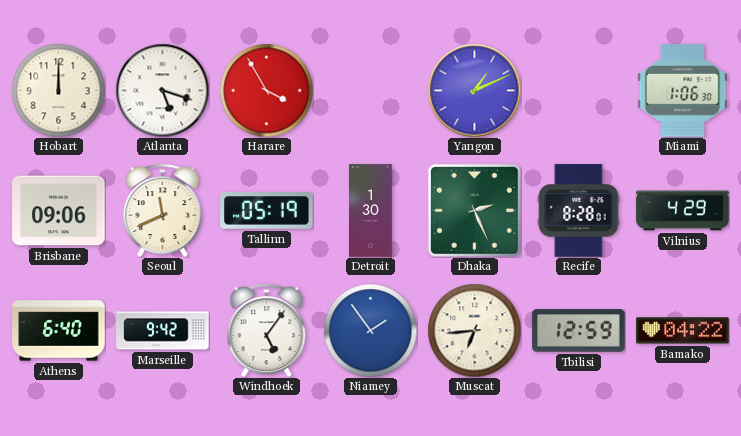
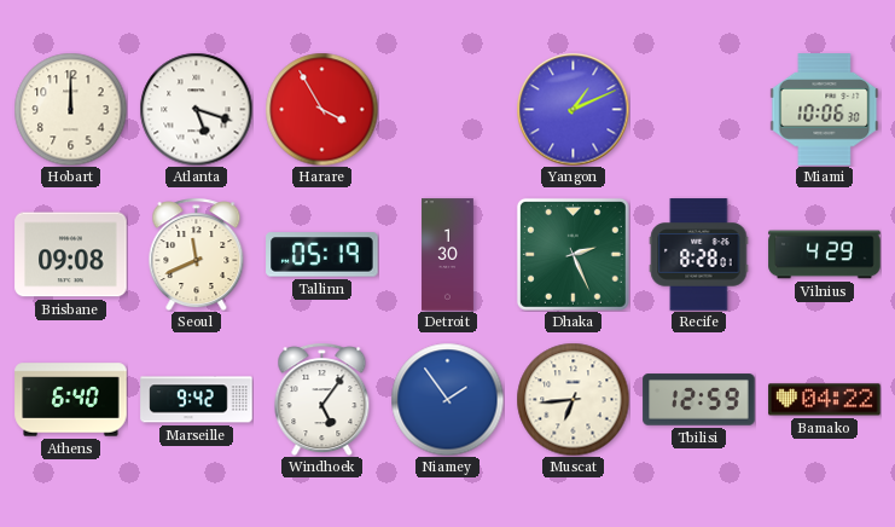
Miami: 1:06 -> 10:06
Brisbane: 09:06 -> 09:08
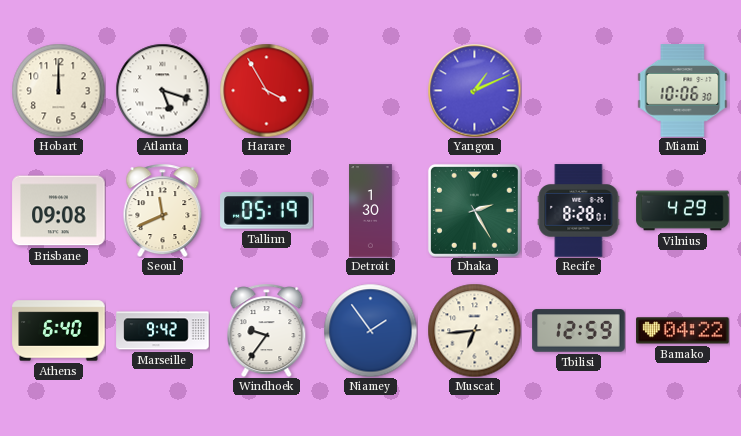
Dhaka: 2:26 -> 2:25
Windhoek: 5:06 -> 9:36
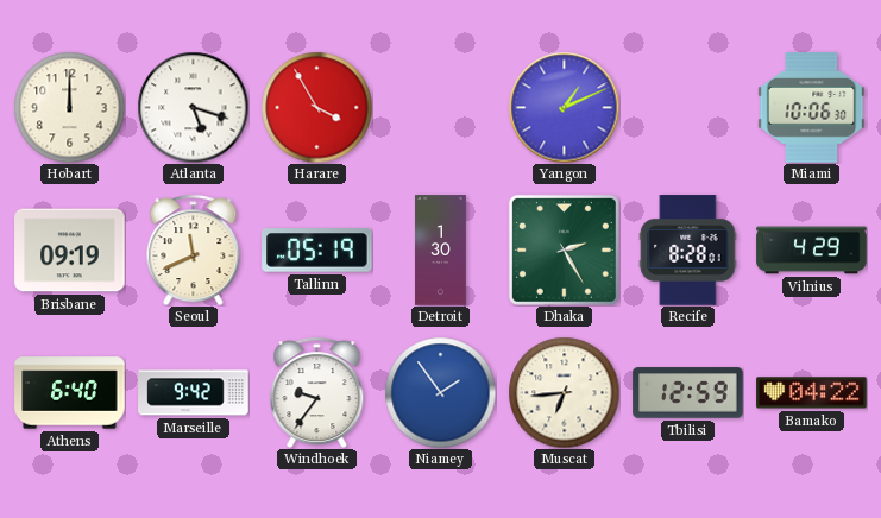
Brisbane: 09:08 -> 09:19
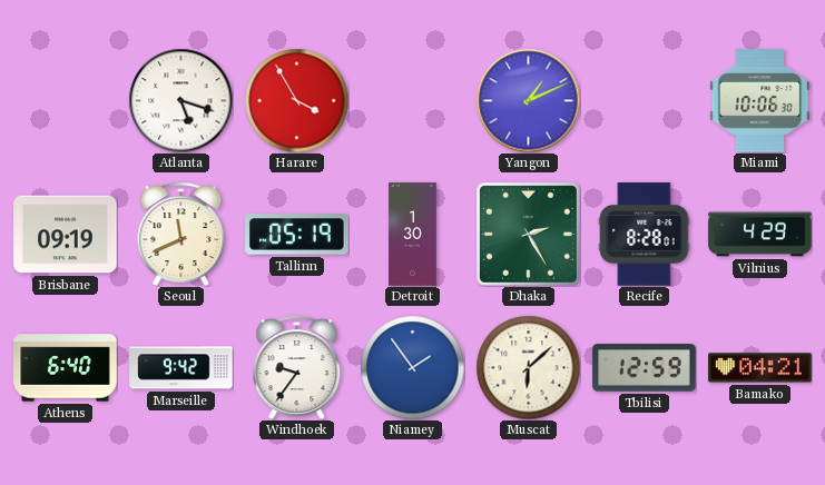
Hobart: 12:00 -> none
Muscat: 6:44 -> 6:08
Bamako: 04:22 -> 04:21
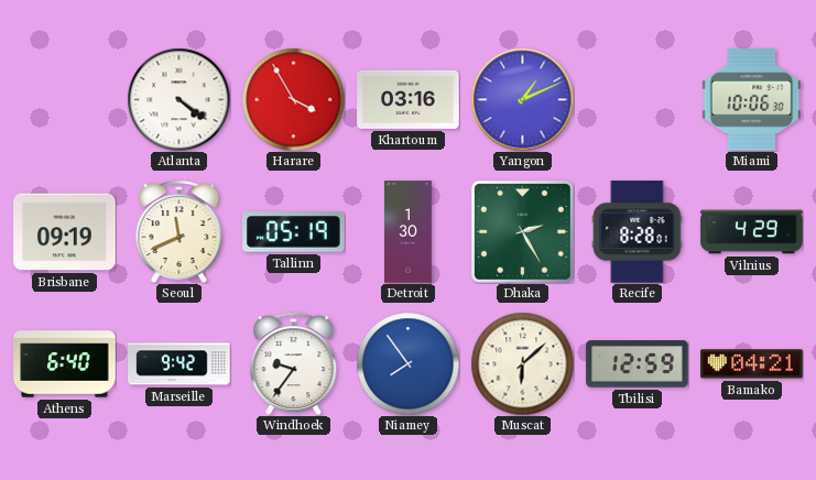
Atlanta: 5:18 -> 4:21
Khartoum: none -> 03:16
Niamey: 1:54 -> 7:54
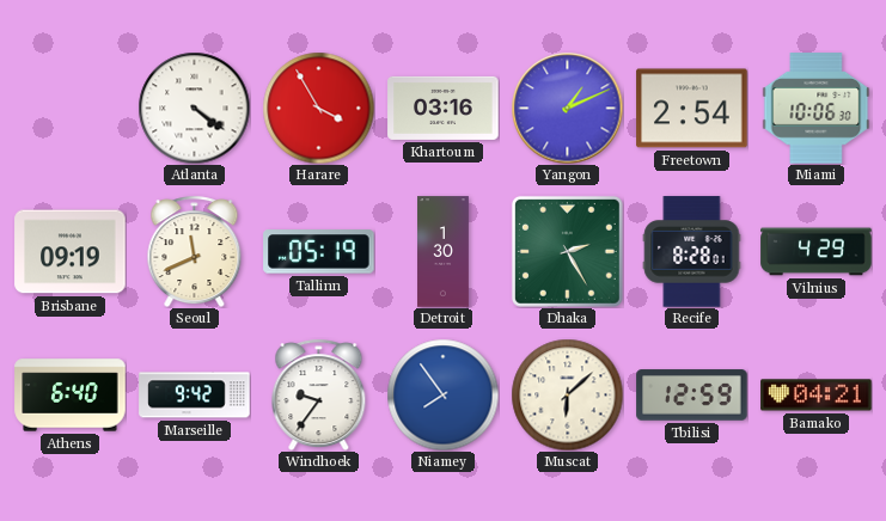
Freetown: none -> 2:54
